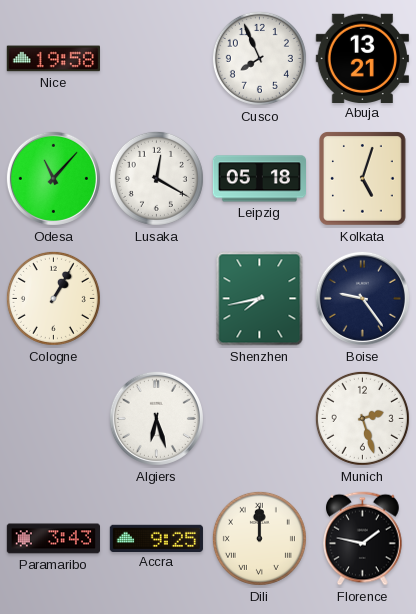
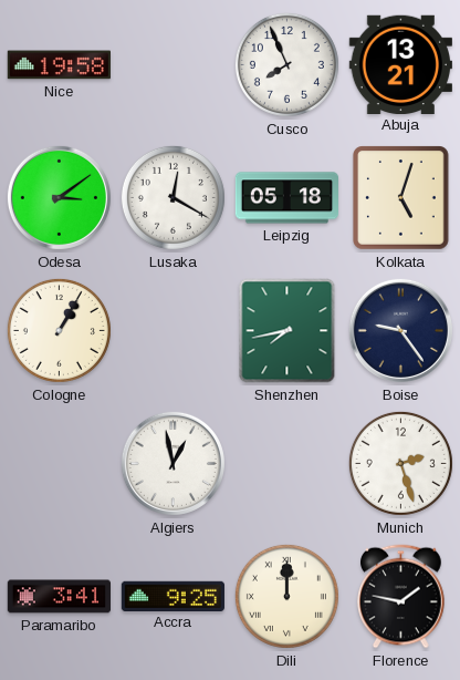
Odesa: 11:07 -> 3:09
Algiers: 6:27 -> 12:58
Paramaribo: 3:43 -> 3:41
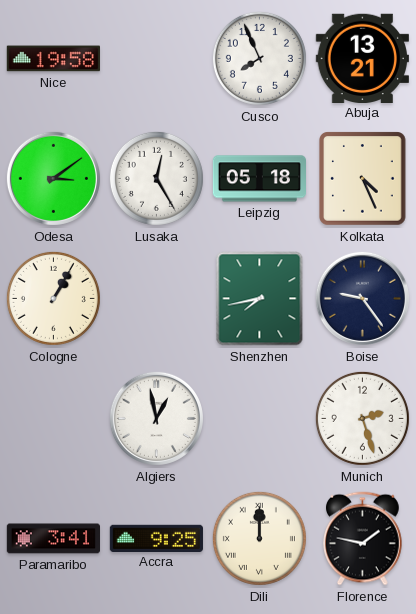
Lusaka: 12:20 -> 12:25
Kolkata: 5:03 -> 4:26
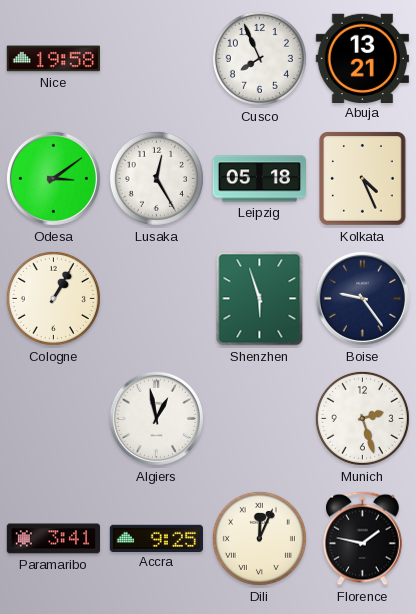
Shenzhen: 7:43 -> 5:57
Dili: 12:00 -> 12:04
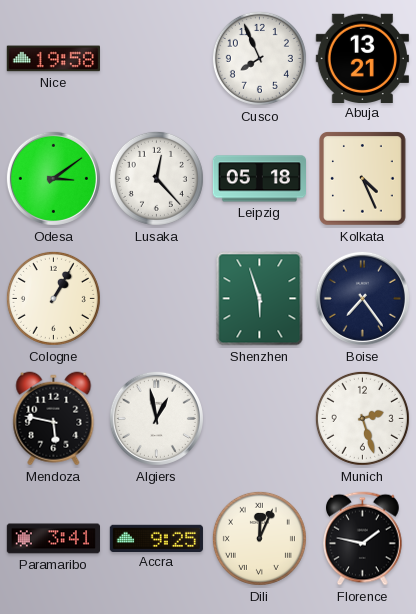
Lusaka: 12:25 -> 12:23
Boise: 9:24 -> 7:24
Mendoza: none -> 5:47
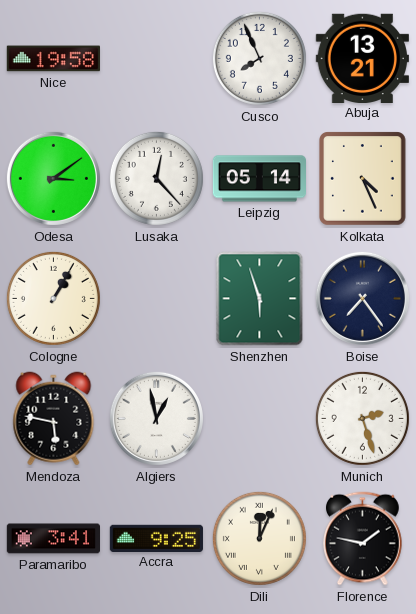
Leipzig: 05:18 -> 05:14
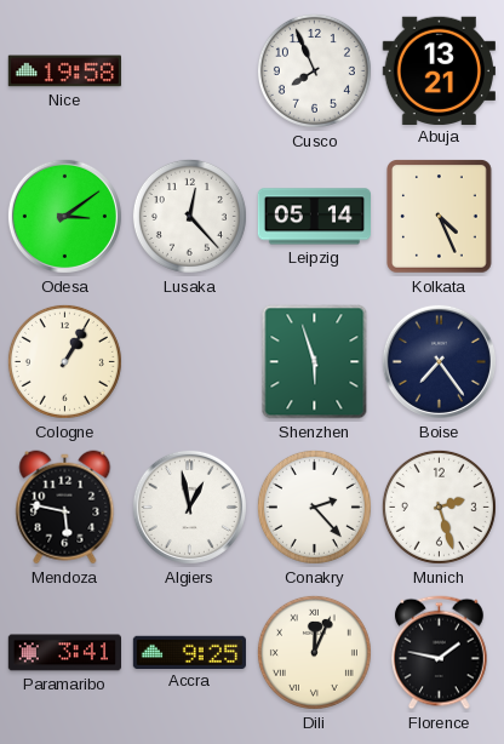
Conakry: none -> 2:23
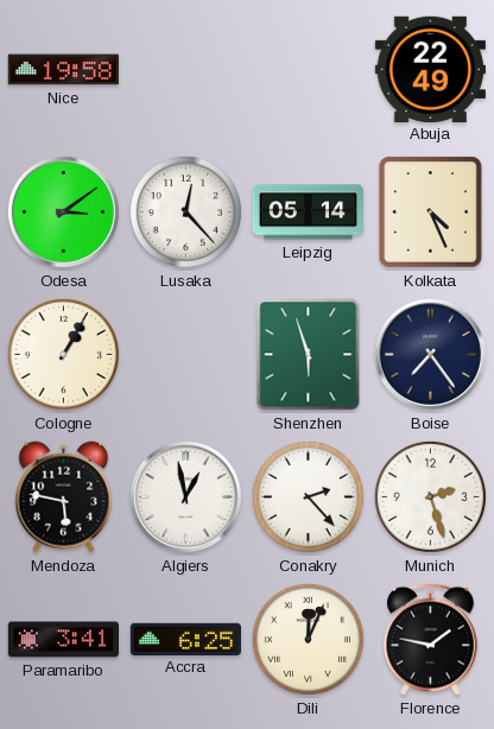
Cusco: 7:56 -> none
Abuja: 13:21 -> 22:49
Accra: 9:25 -> 6:25
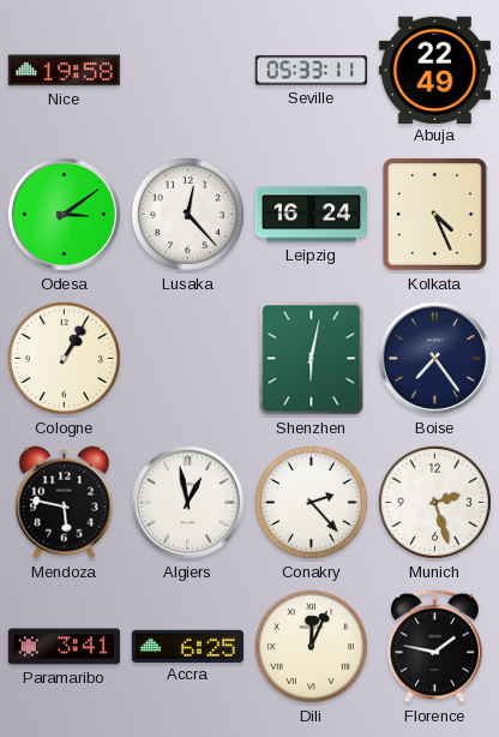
Seville: none -> 05:33
Leipzig: 05:14 -> 16:24
Shenzhen: 5:57 -> 6:02
